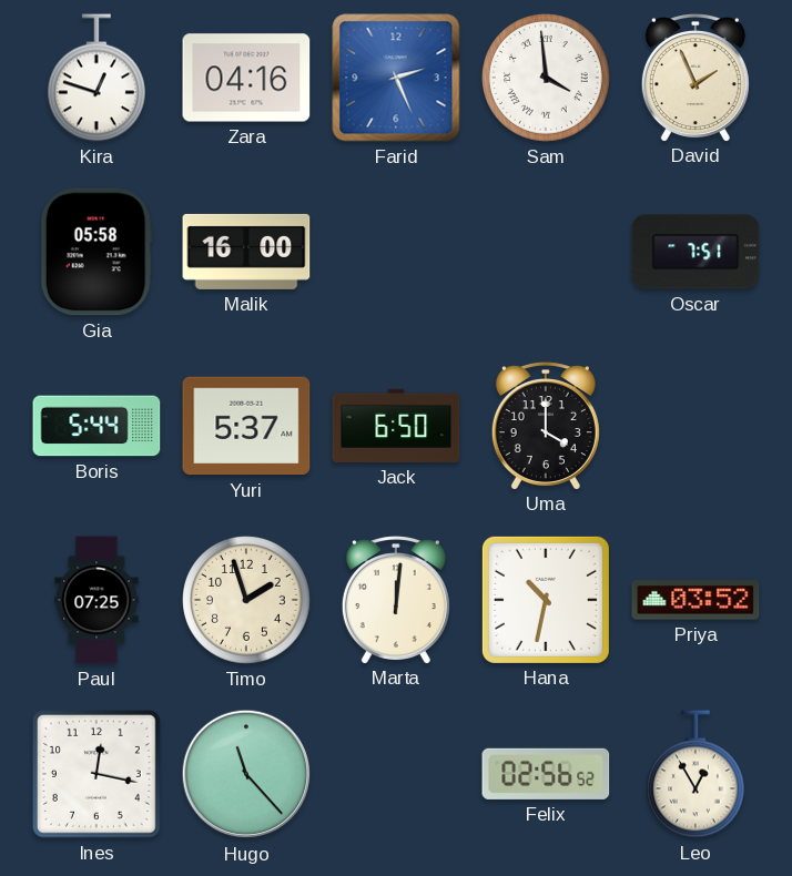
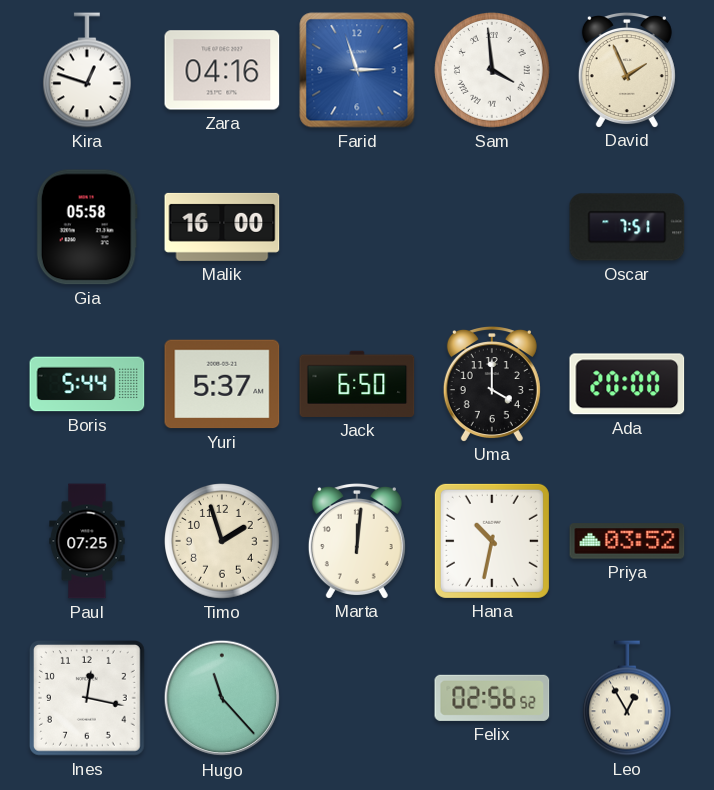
Farid: 2:26 -> 2:57
Ada: none -> 20:00
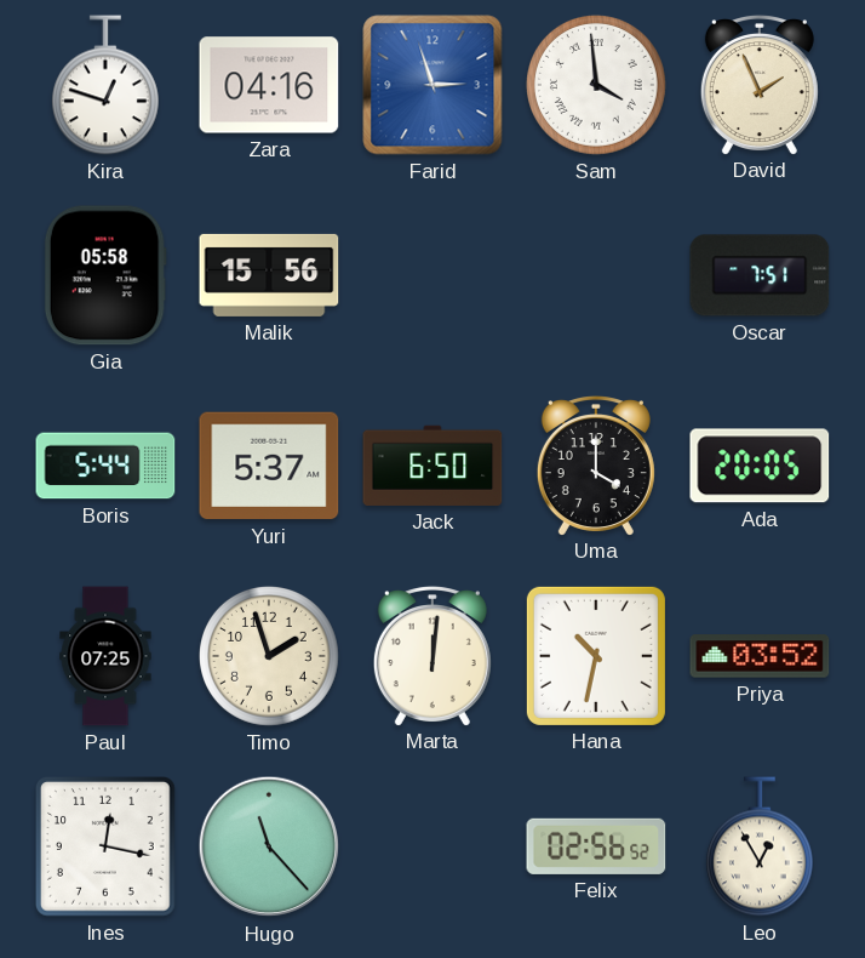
Malik: 16:00 -> 15:56
Ada: 20:00 -> 20:05
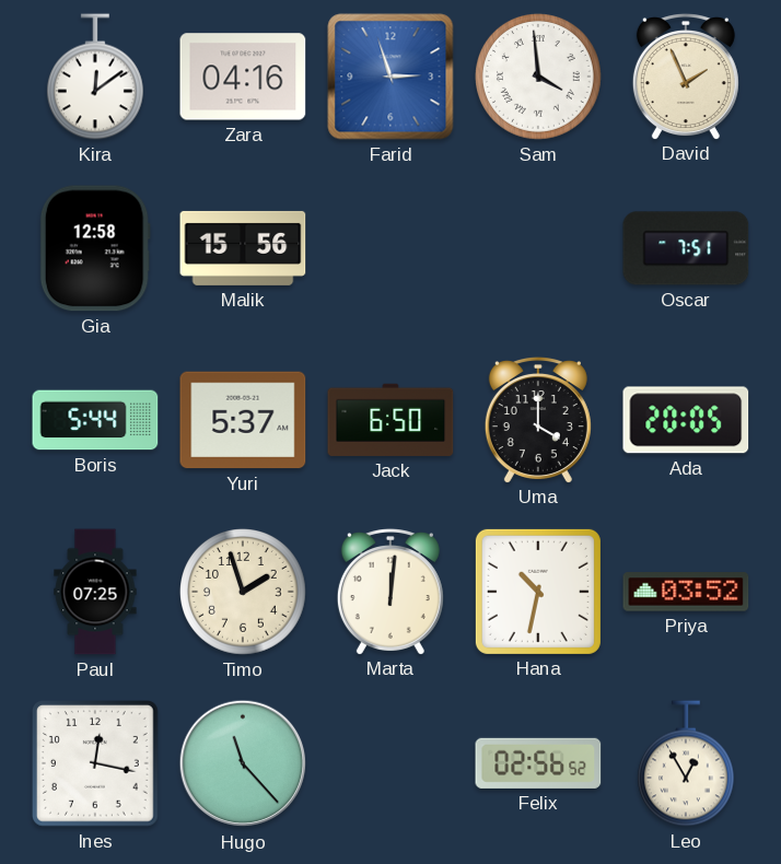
Kira: 12:48 -> 12:09
Gia: 05:58 -> 12:58
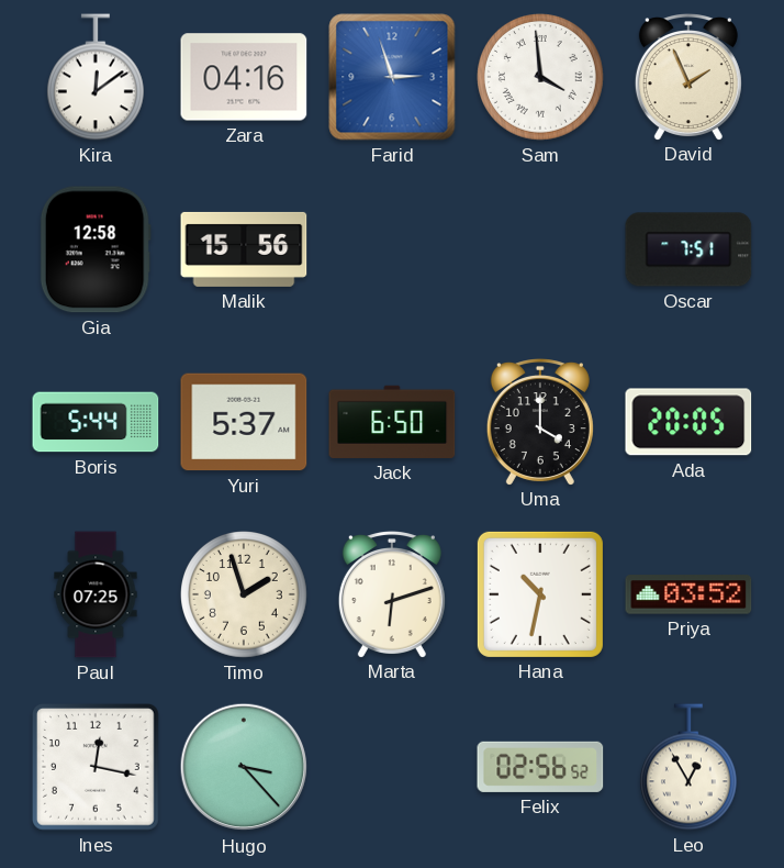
Marta: 12:01 -> 6:12
Hugo: 11:23 -> 3:23
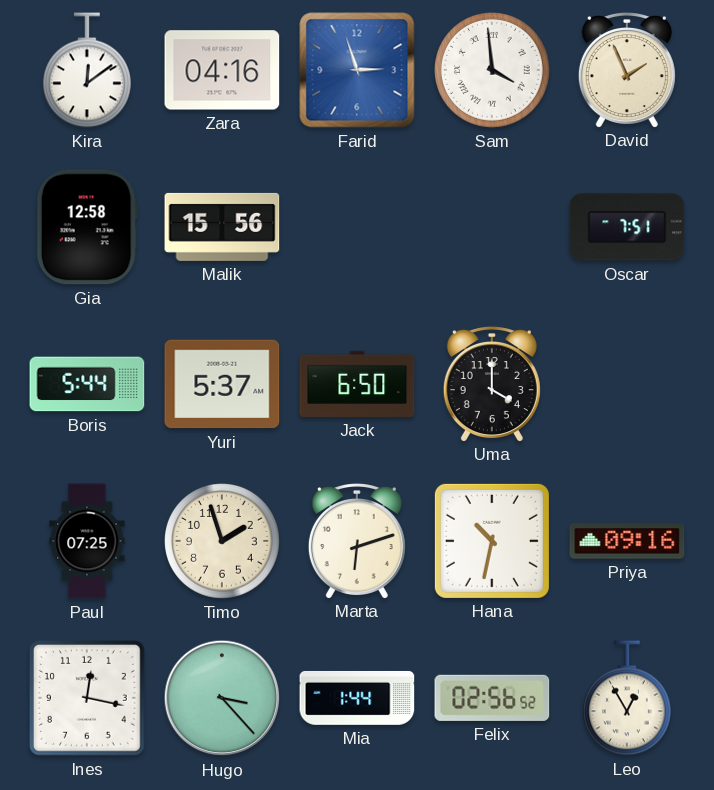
Ada: 20:05 -> none
Priya: 03:52 -> 09:16
Mia: none -> 1:44
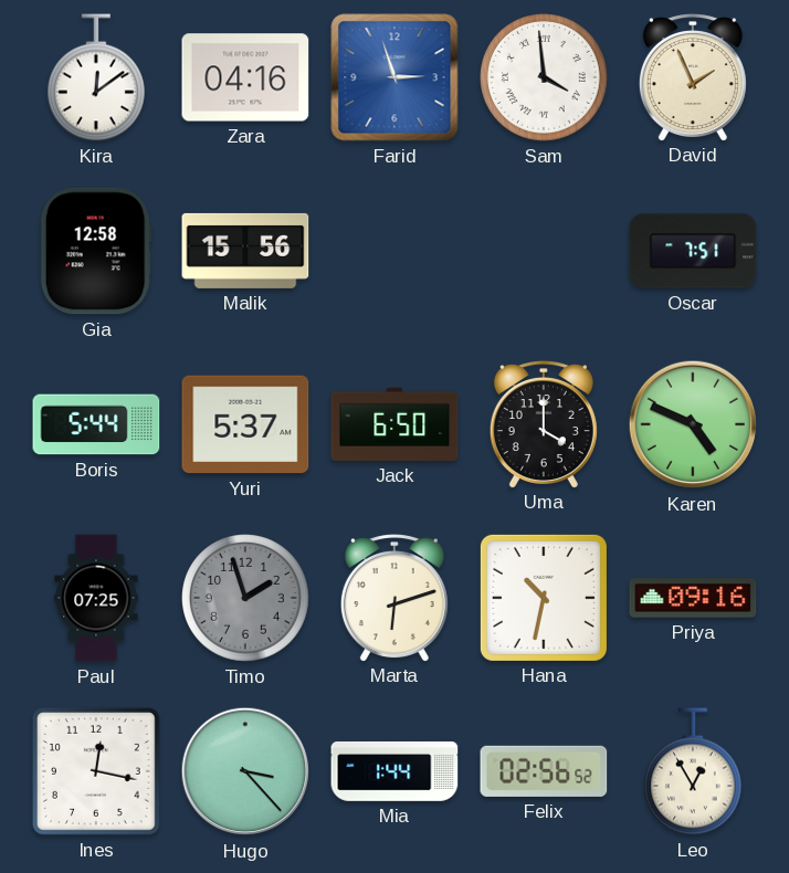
Karen: none -> 4:49
Timo dial: cream -> grey
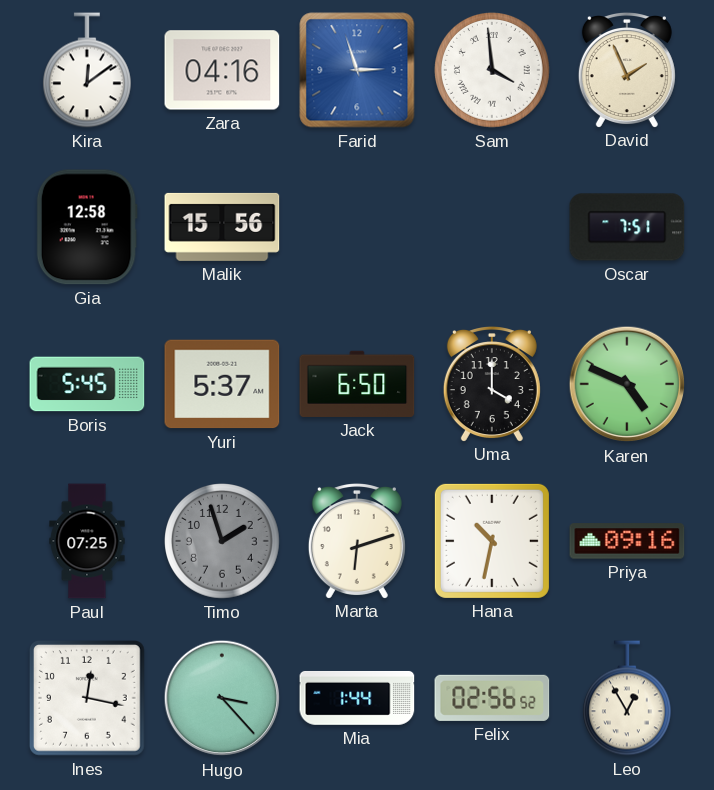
Boris: 5:44 -> 5:45
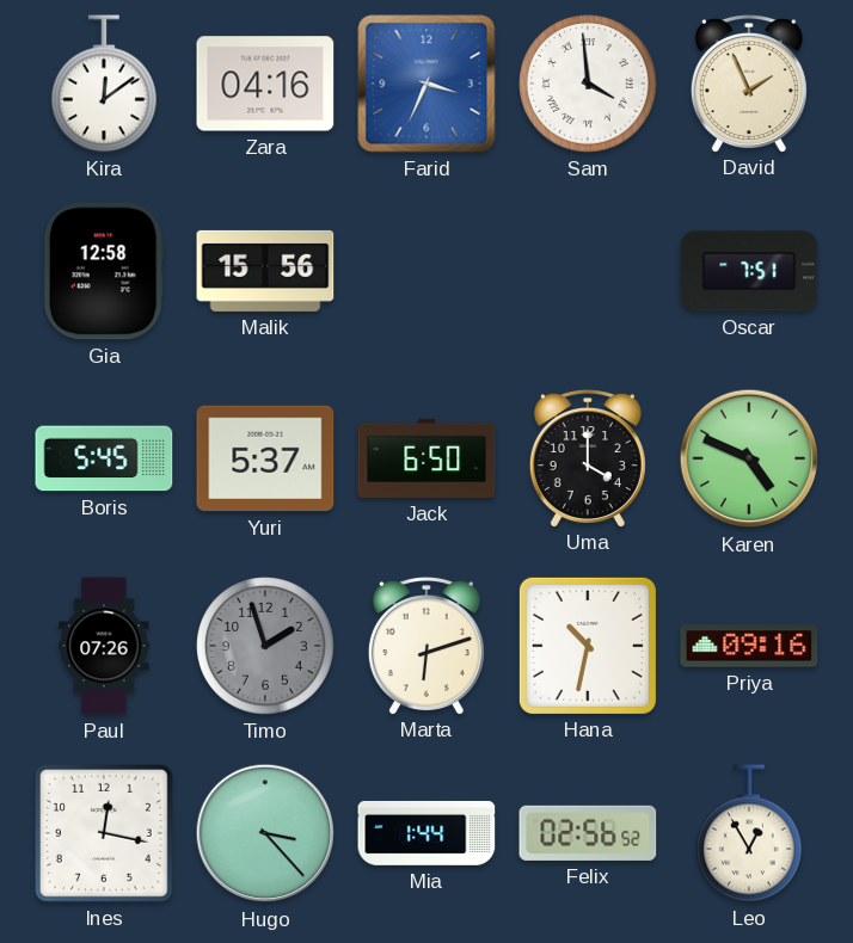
Farid: 2:57 -> 3:34
Paul: 07:25 -> 07:26
